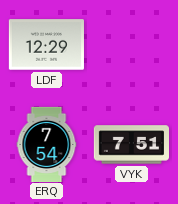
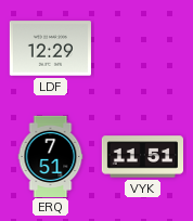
ERQ: 7:54 -> 7:51
VYK: 7:51 -> 11:51
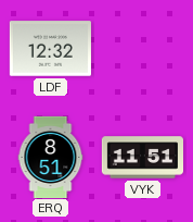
LDF: 12:29 -> 12:32
ERQ: 7:51 -> 8:51
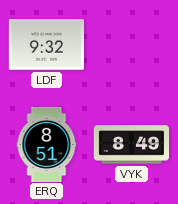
LDF: 12:32 -> 9:32
VYK: 11:51 -> 8:49
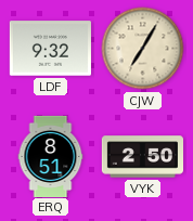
CJW: none -> 7:05
VYK: 8:49 -> 2:50
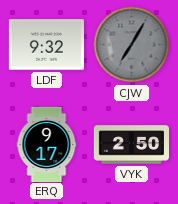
CJW dial: cream -> grey
ERQ: 8:51 -> 9:17
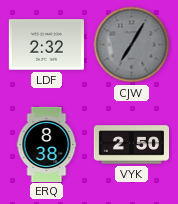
LDF: 9:32 -> 2:32
ERQ: 9:17 -> 8:38
